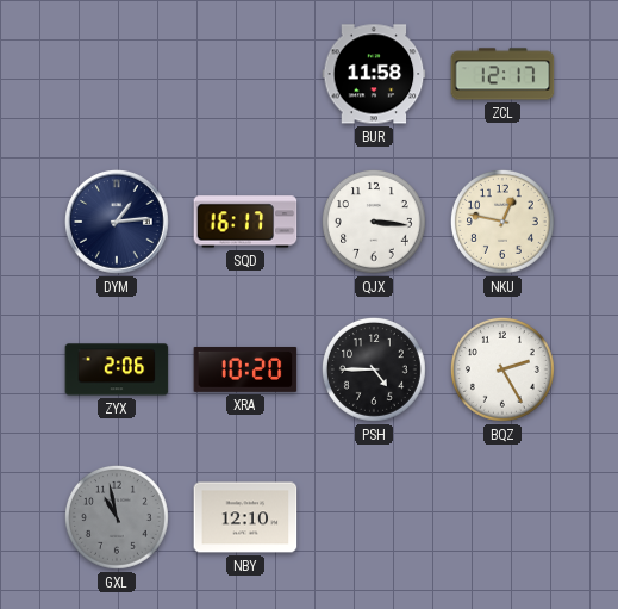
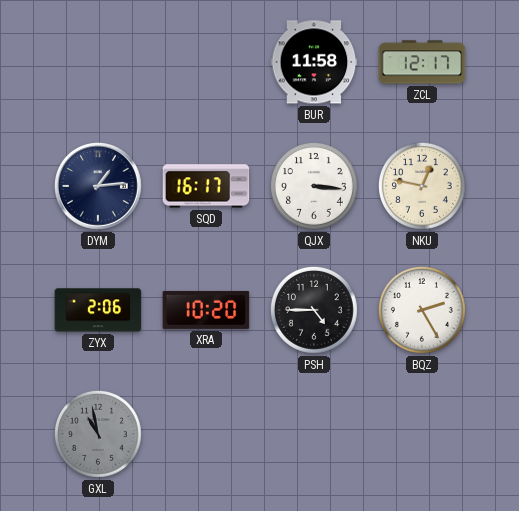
NBY: 12:10 -> none
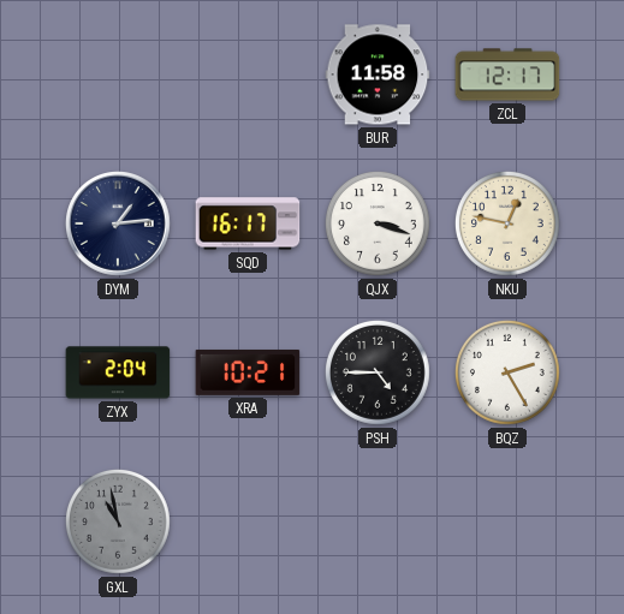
QJX: 3:16 -> 3:18
ZYX: 2:06 -> 2:04
XRA: 10:20 -> 10:21
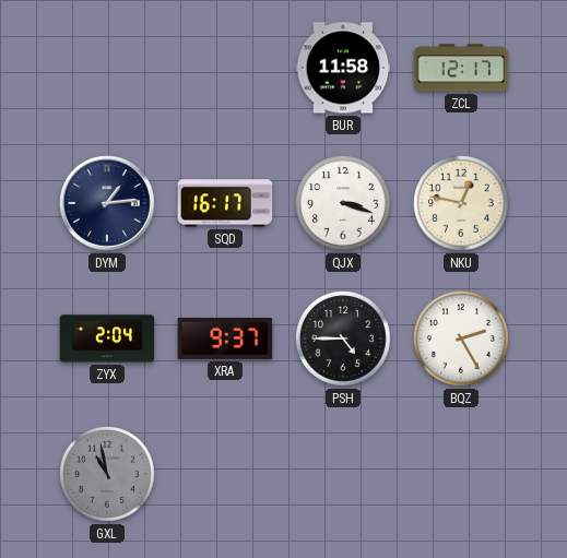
XRA: 10:21 -> 9:37
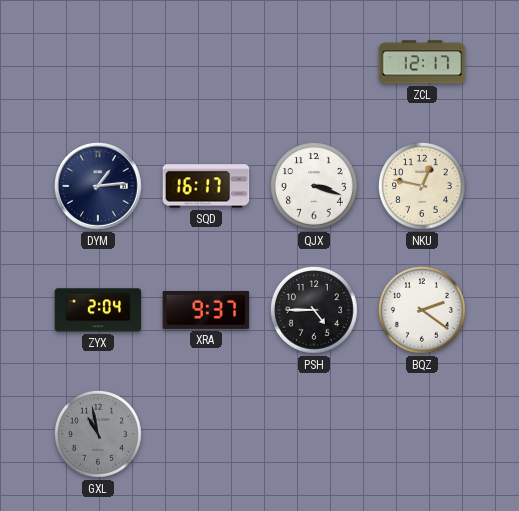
BUR: 11:58 -> none
BQZ: 2:25 -> 2:21
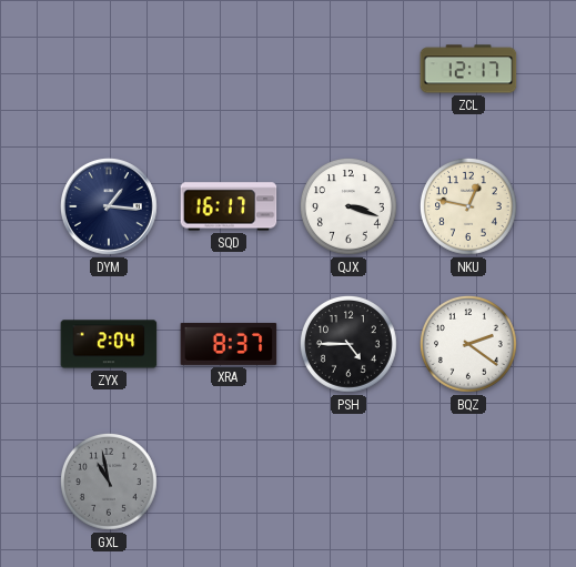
DYM: 1:14 -> 1:16
XRA: 9:37 -> 8:37
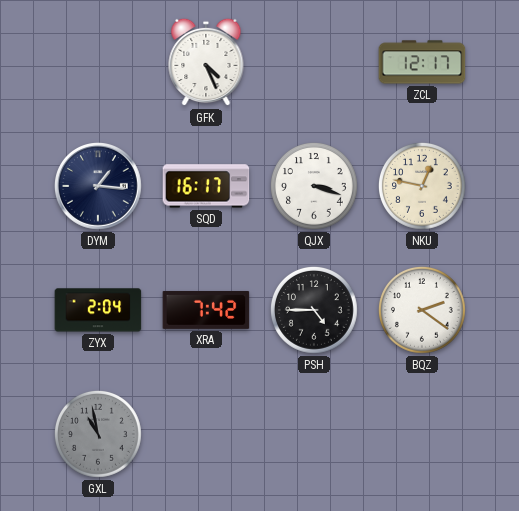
GFK: none -> 4:26
XRA: 8:37 -> 7:42
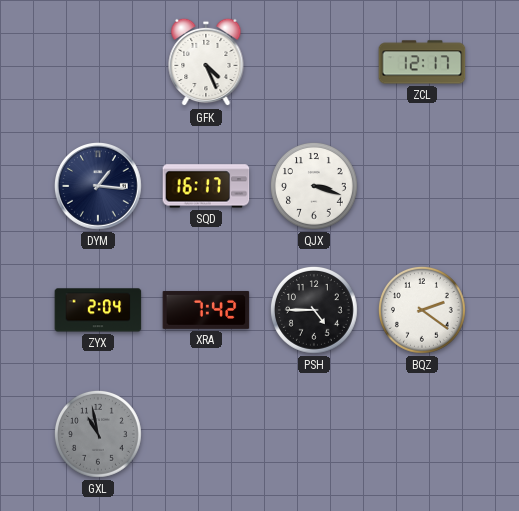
NKU: 12:47 -> none
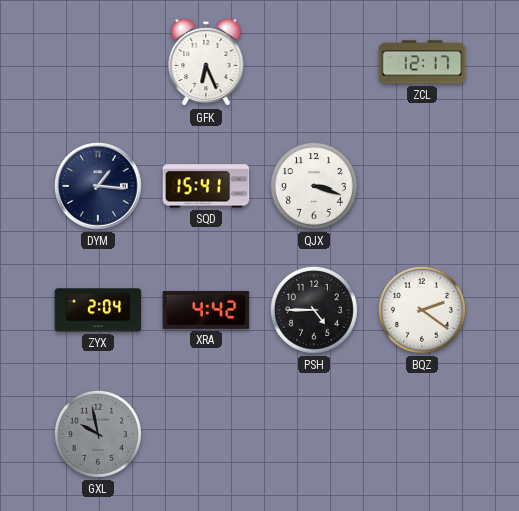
GFK: 4:26 -> 6:26
SQD: 16:17 -> 15:41
XRA: 7:42 -> 4:42
GXL: 10:58 -> 9:58
